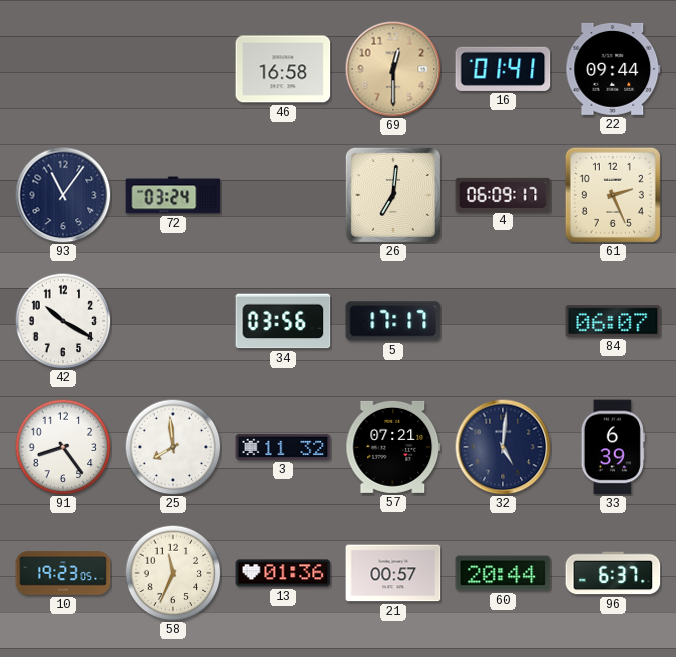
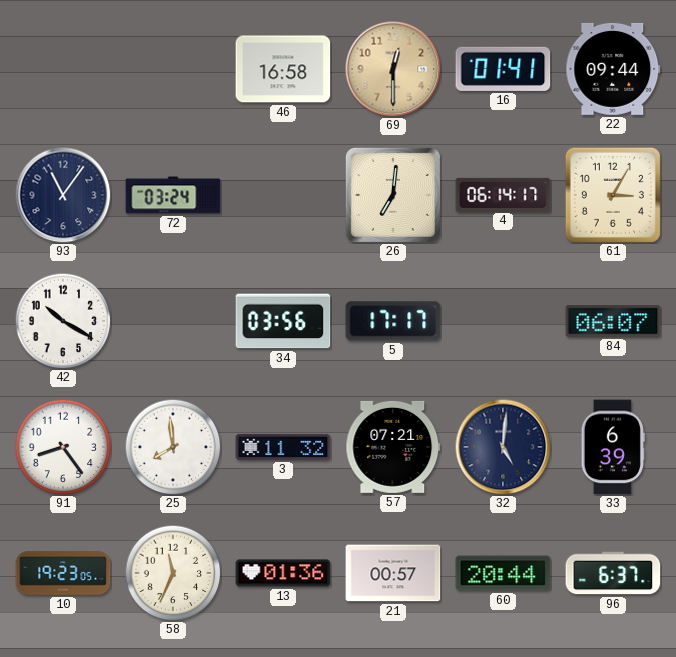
4: 06:09 -> 06:14
61: 2:26 -> 3:05
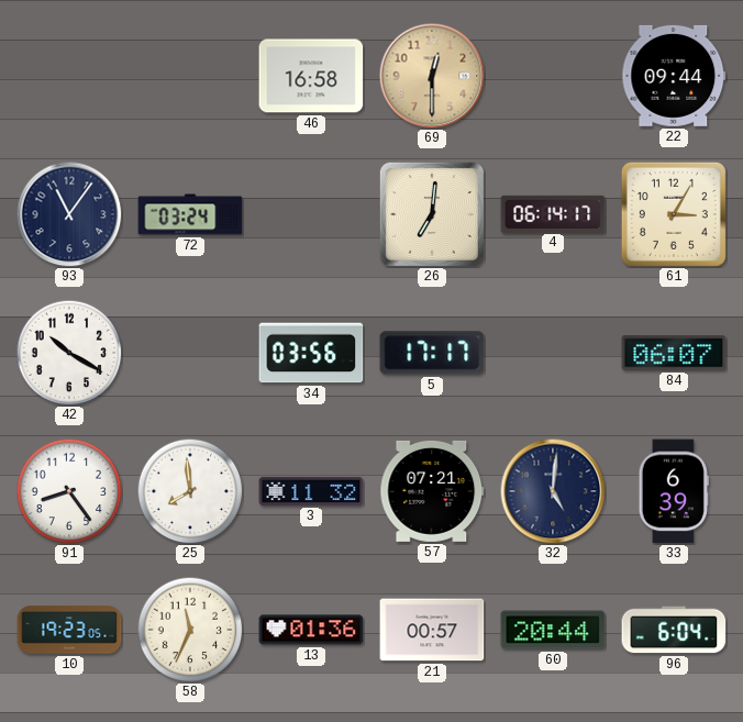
16: 01:41 -> none
96: 6:37 -> 6:04
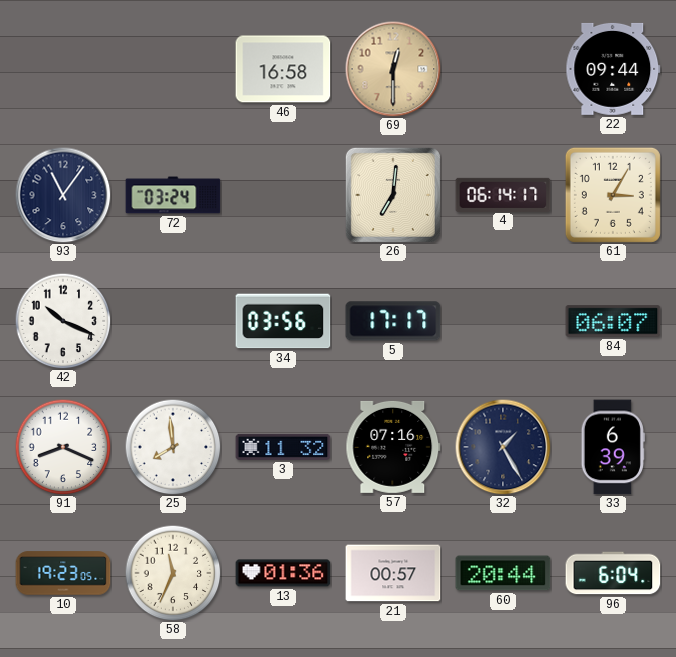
42: 10:20 -> 10:19
91: 8:24 -> 8:19
57: 07:21 -> 07:16
32: 5:01 -> 1:25
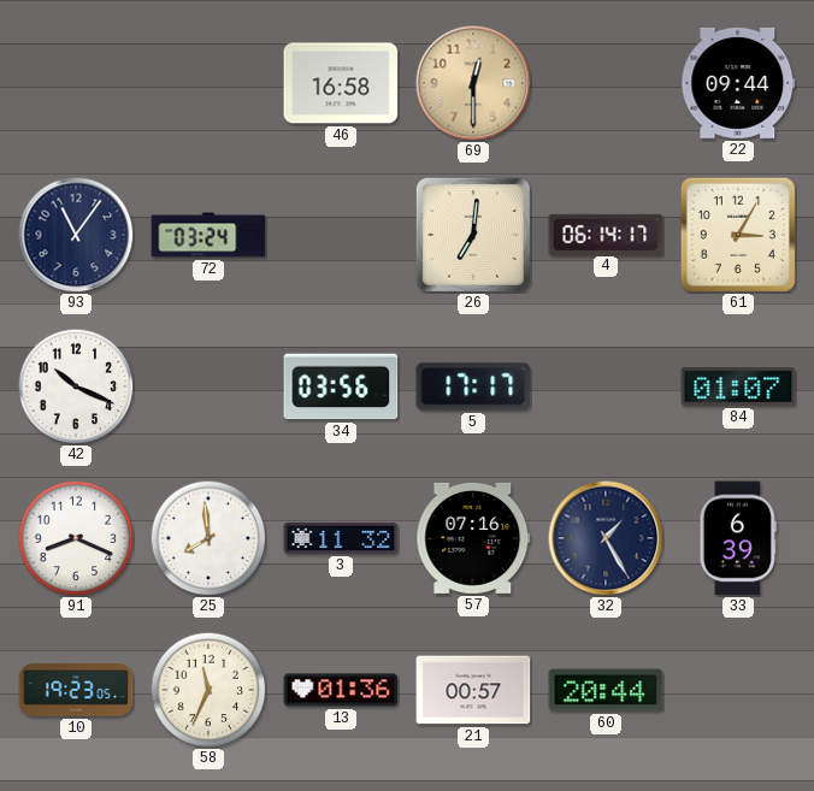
84: 06:07 -> 01:07
96: 6:04 -> none
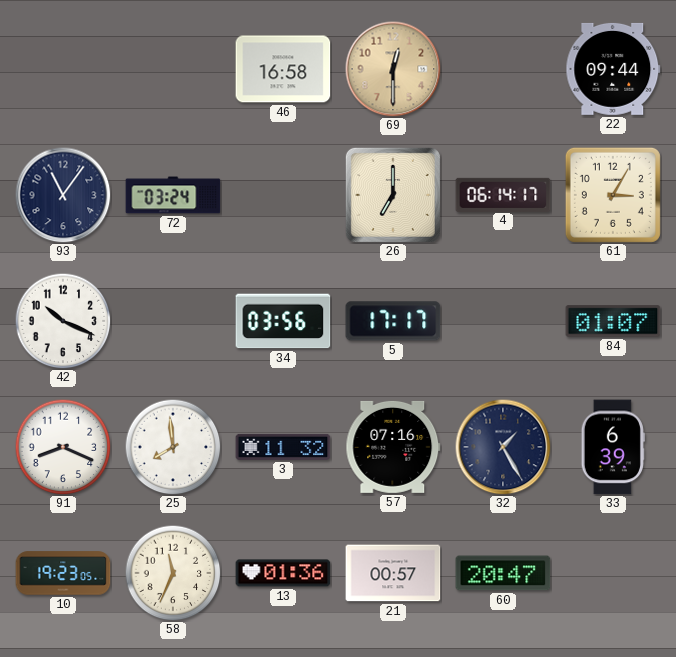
26: 7:01 -> 7:00
60: 20:44 -> 20:47
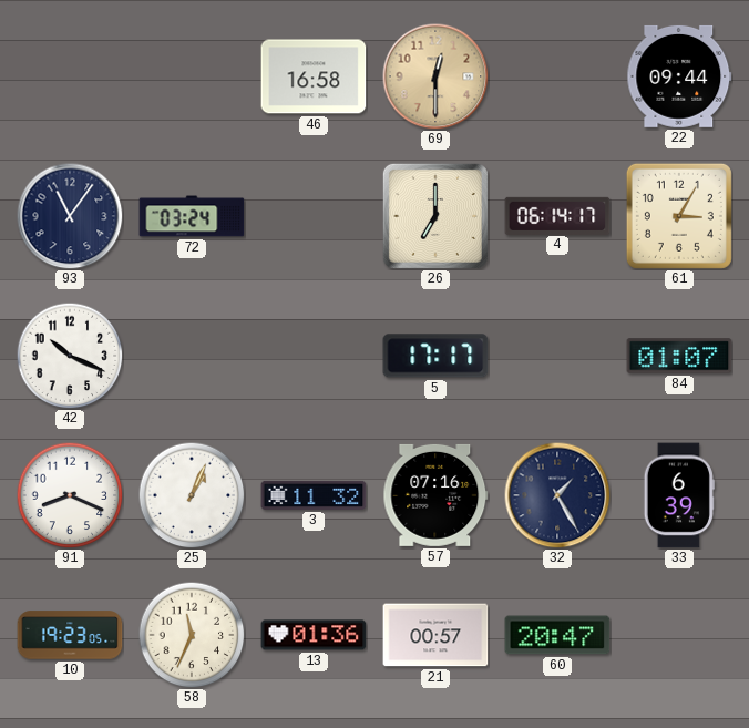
34: 03:56 -> none
25: 7:59 -> 1:04
